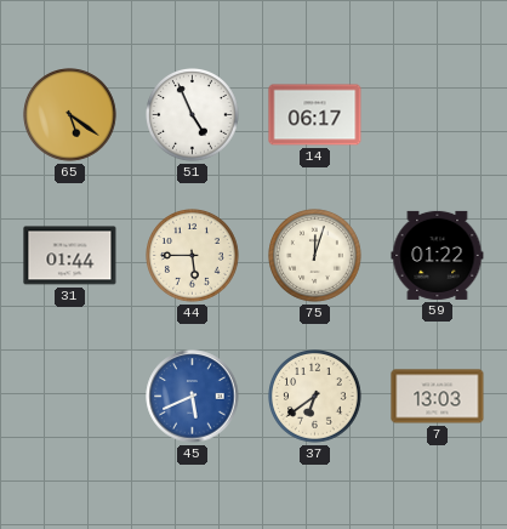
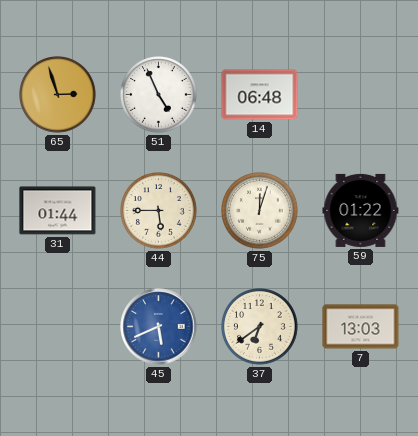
65: 5:21 -> 2:57
14: 06:17 -> 06:48
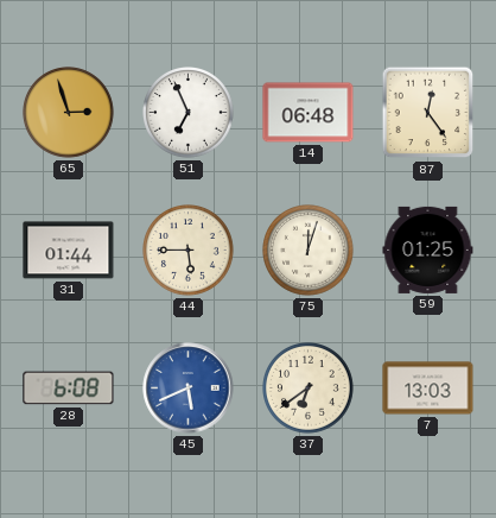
51: 4:56 -> 6:56
87: none -> 12:24
59: 01:22 -> 01:25
28: none -> 6:08
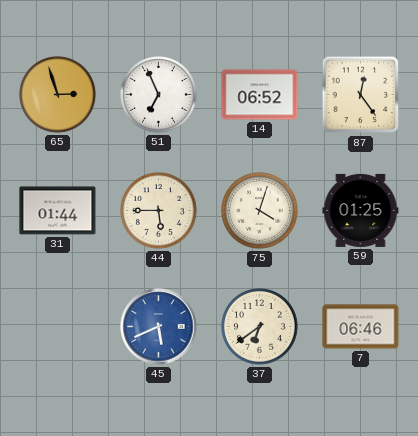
14: 06:48 -> 06:52
75: 12:03 -> 4:03
28: 6:08 -> none
7: 13:03 -> 06:46
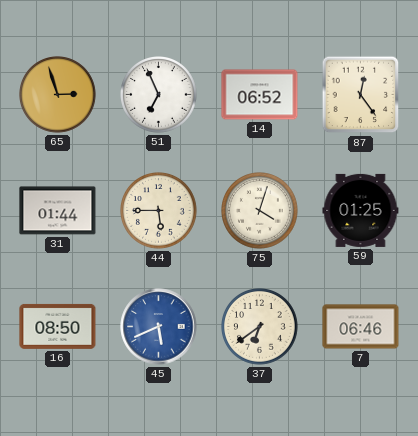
16: none -> 08:50
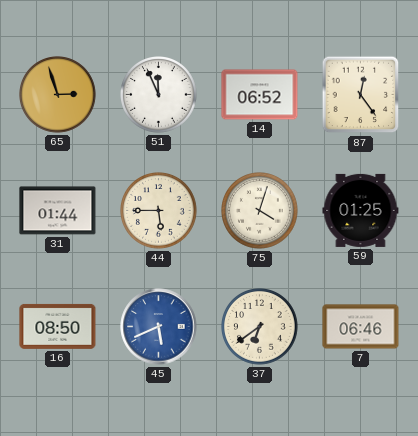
51: 6:56 -> 11:56
